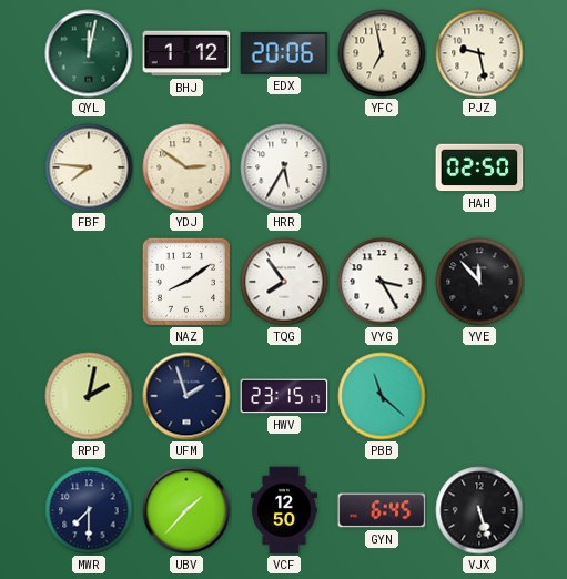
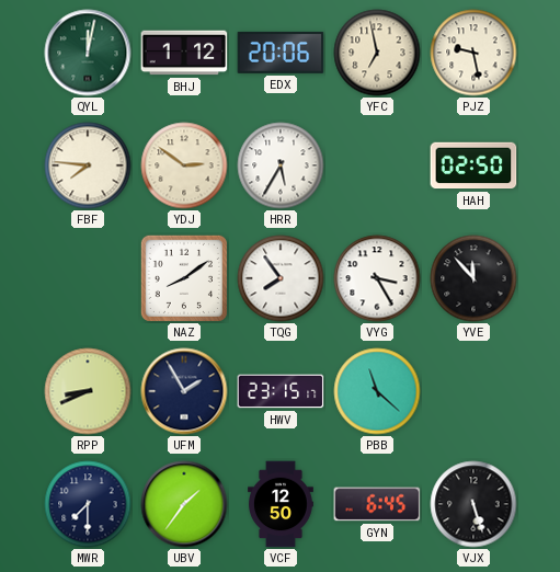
RPP: 2:02 -> 8:41
UFM: 1:57 -> 1:55
UBV: 1:37 -> 1:36
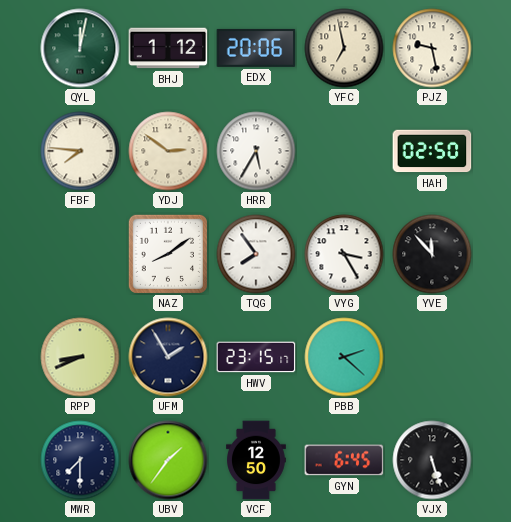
PBB: 11:22 -> 2:22
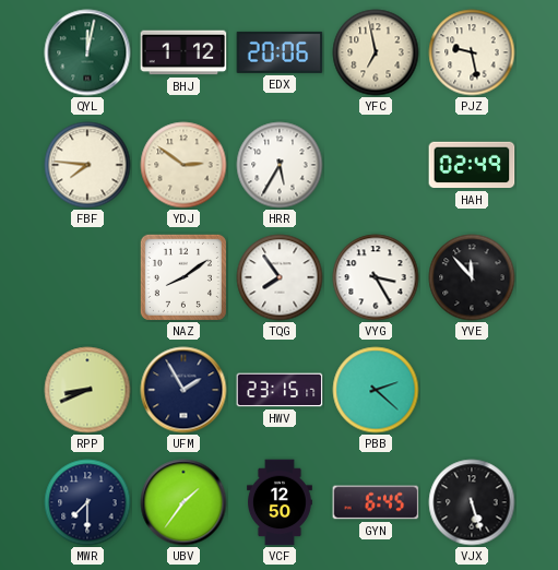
HAH: 02:50 -> 02:49
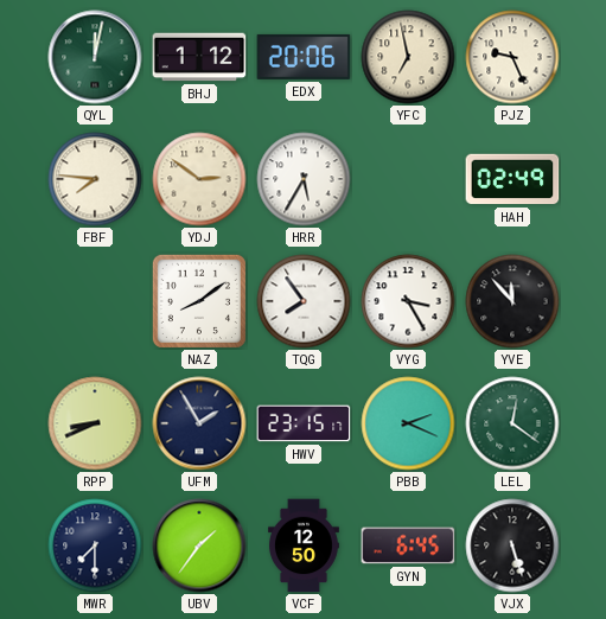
PJZ: 9:28 -> 9:26
PBB: 2:22 -> 2:19
LEL: none -> 12:21
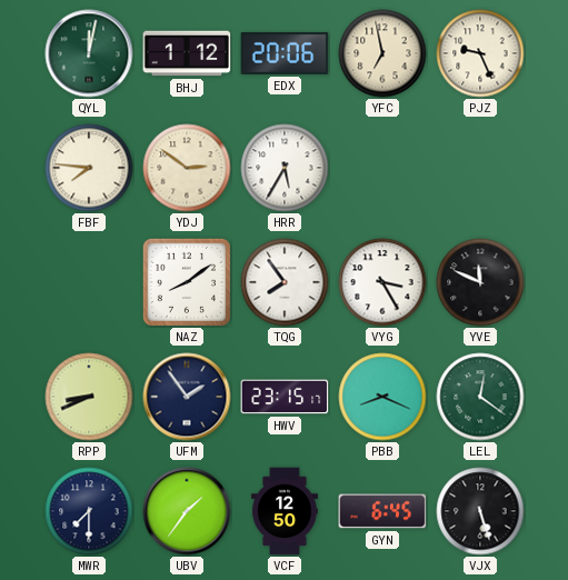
HAH: 02:49 -> none
YVE: 11:53 -> 11:49
UFM: 1:55 -> 1:54
PBB: 2:19 -> 8:19
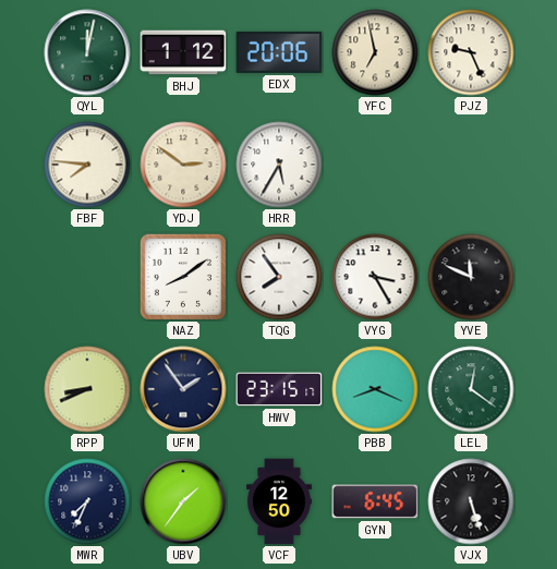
MWR: 7:30 -> 7:34
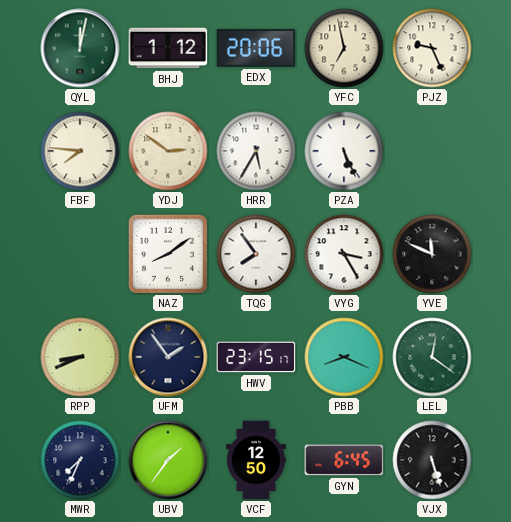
PZA: none -> 5:26
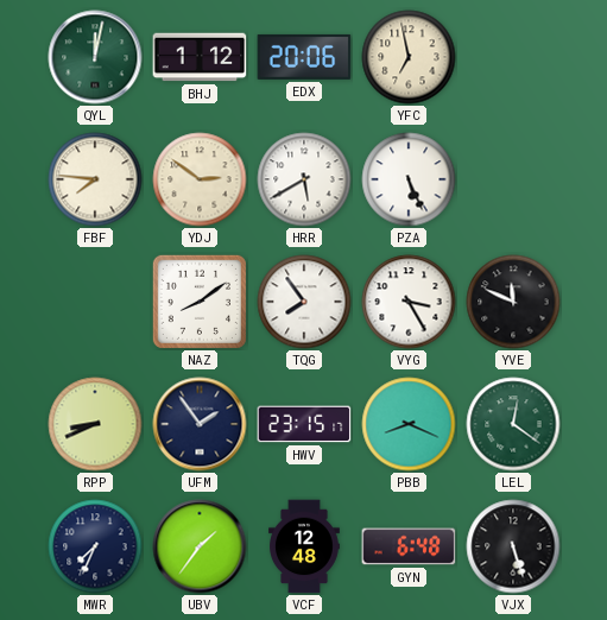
PJZ: 9:26 -> none
HRR: 5:35 -> 5:40
VCF: 12:50 -> 12:48
GYN: 6:45 -> 6:48
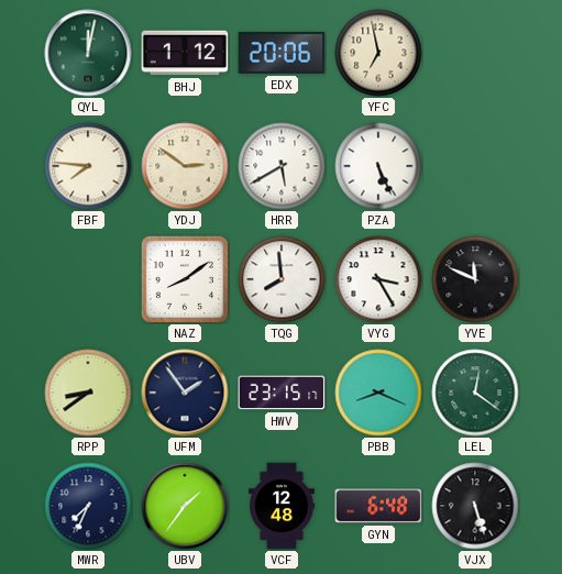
TQG: 7:54 -> 7:59
RPP: 8:41 -> 8:39
